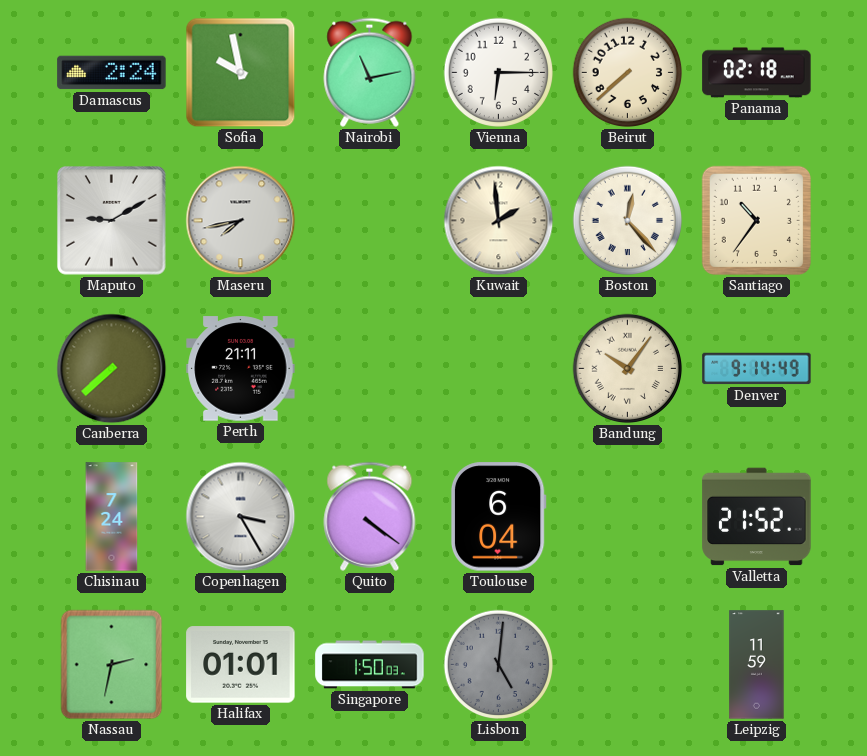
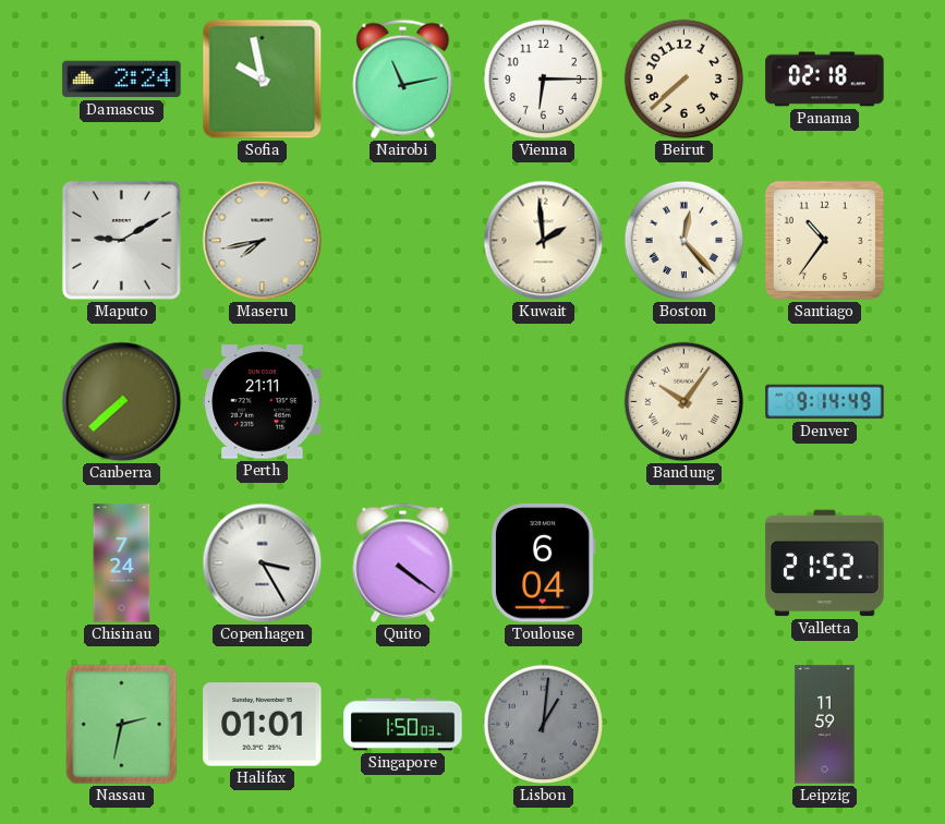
Lisbon: 5:01 -> 1:01
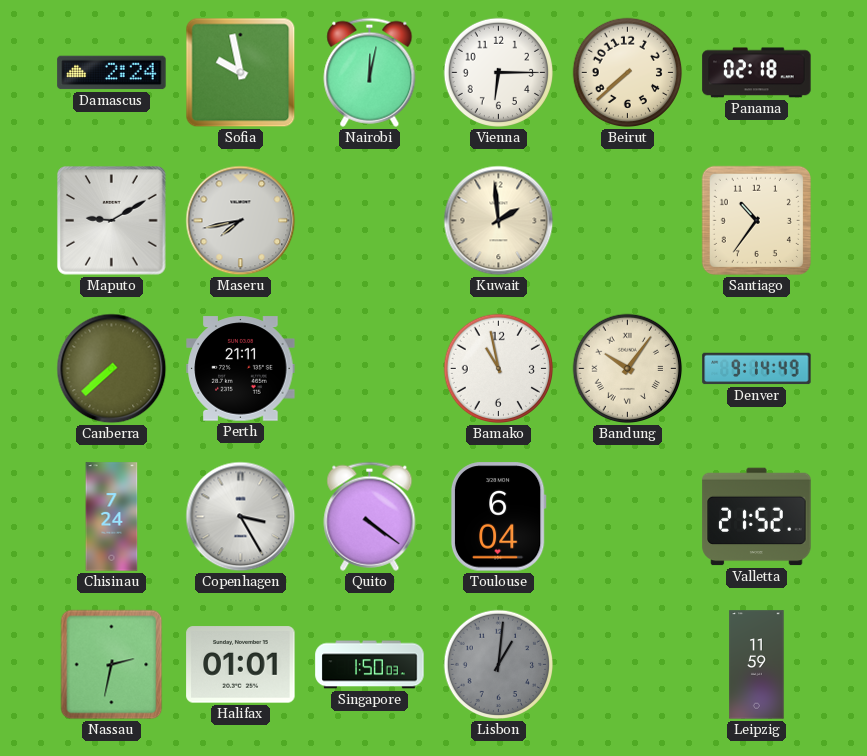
Nairobi: 11:13 -> 12:02
Boston: 12:23 -> none
Bamako: none -> 10:58
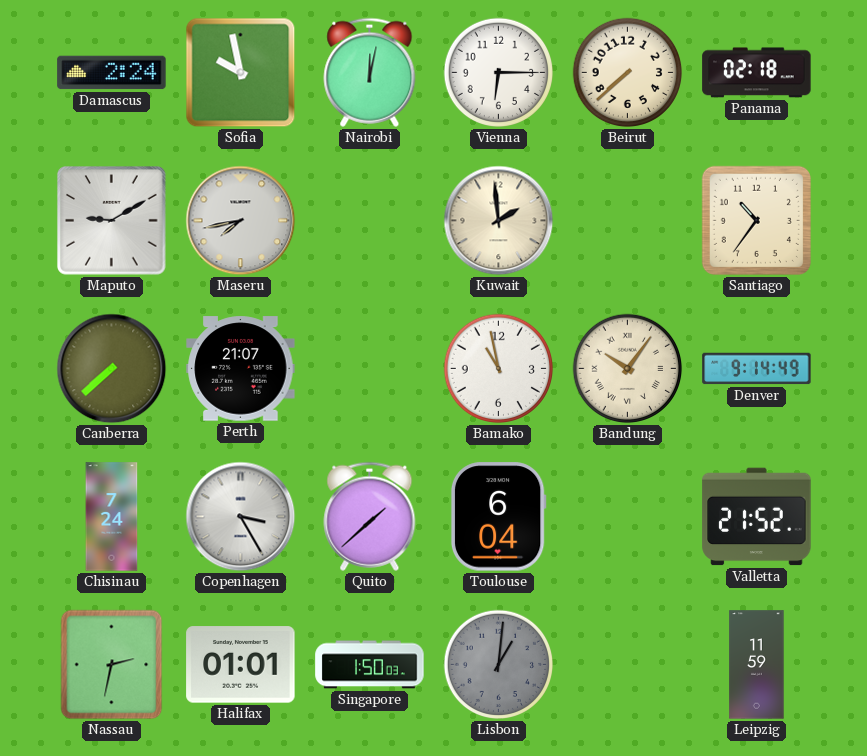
Perth: 21:11 -> 21:07
Quito: 4:21 -> 1:38
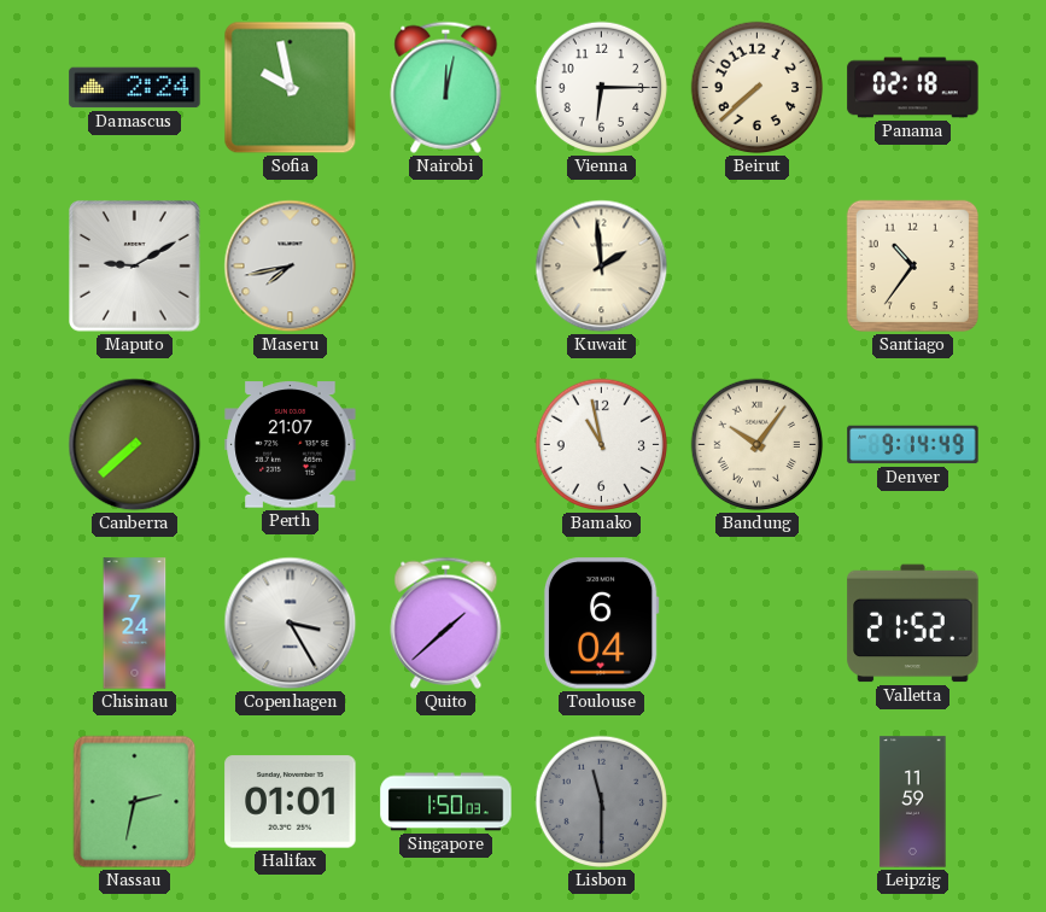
Lisbon: 1:01 -> 11:30
